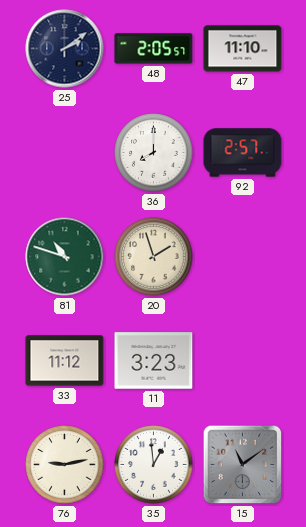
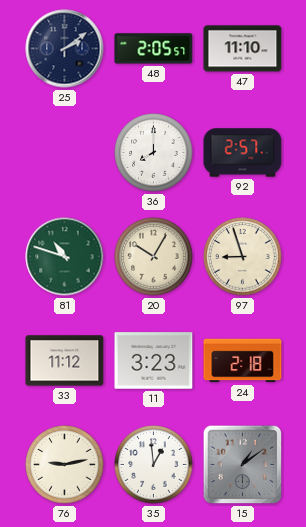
20: 1:57 -> 10:05
97: none -> 8:57
24: none -> 2:18
15: 11:09 -> 1:09
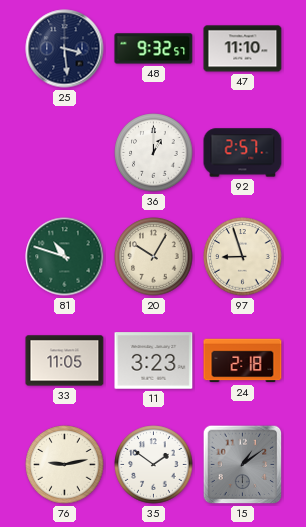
25: 2:09 -> 3:29
48: 2:05 -> 9:32
36: 8:00 -> 1:00
33: 11:12 -> 11:05
35: 12:59 -> 1:51
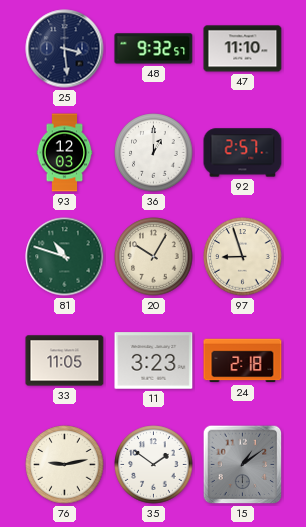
93: none -> 12:03
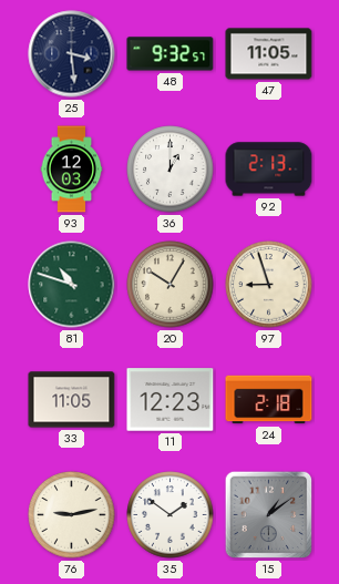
47: 11:10 -> 11:05
92: 2:57 -> 2:13
11: 3:23 -> 12:23
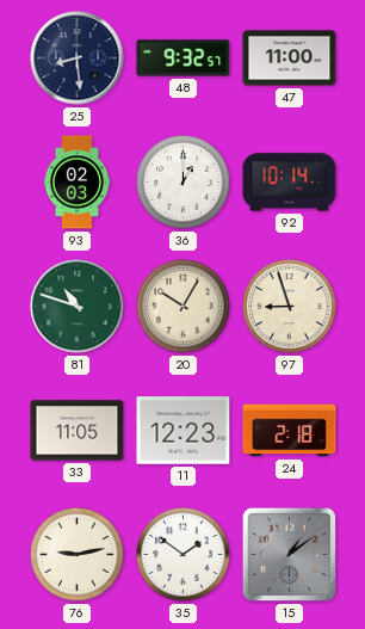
25: 3:29 -> 8:29
47: 11:05 -> 11:00
93: 12:03 -> 02:03
92: 2:13 -> 10:14
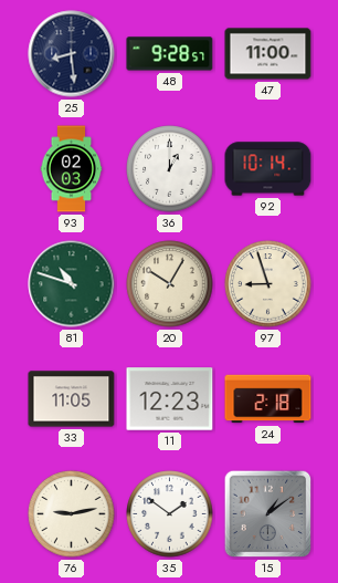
48: 9:32 -> 9:28
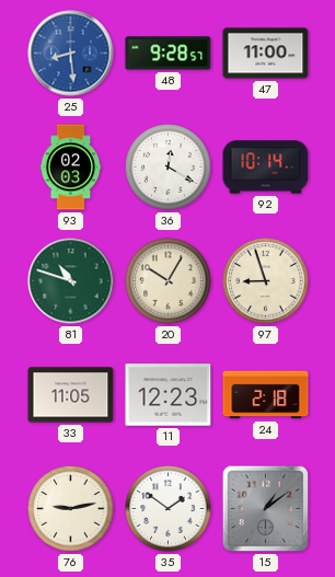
25 dial: navy -> blue
36: 1:00 -> 12:20
